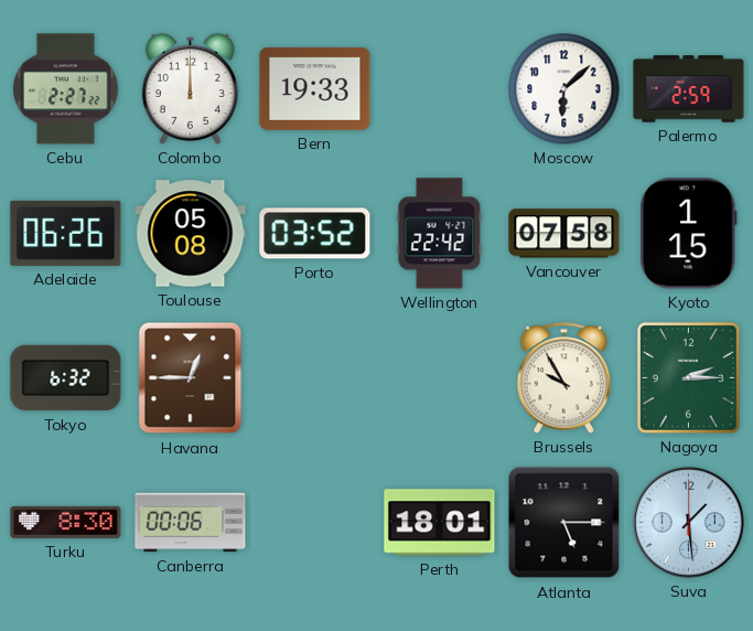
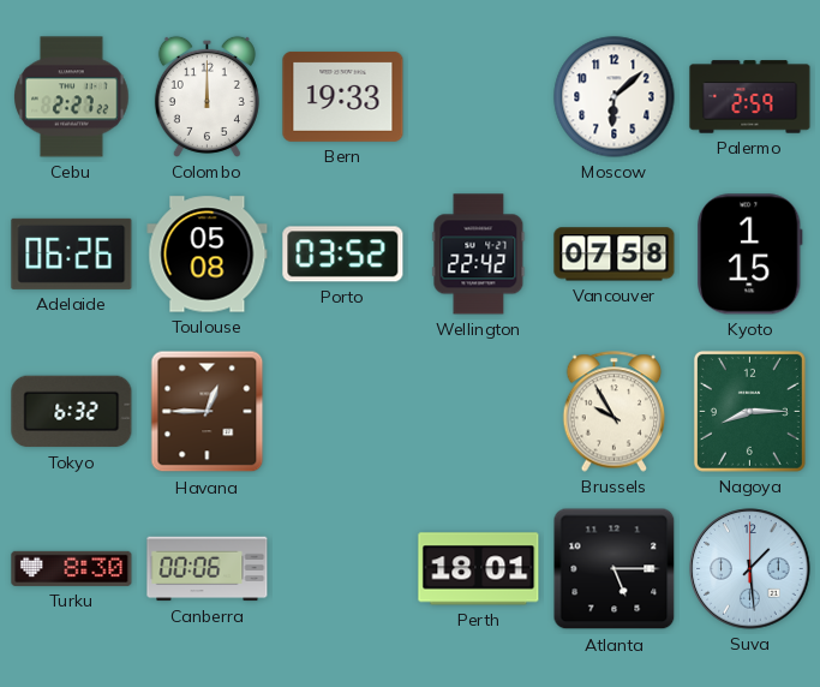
Nagoya: 2:15 -> 8:15
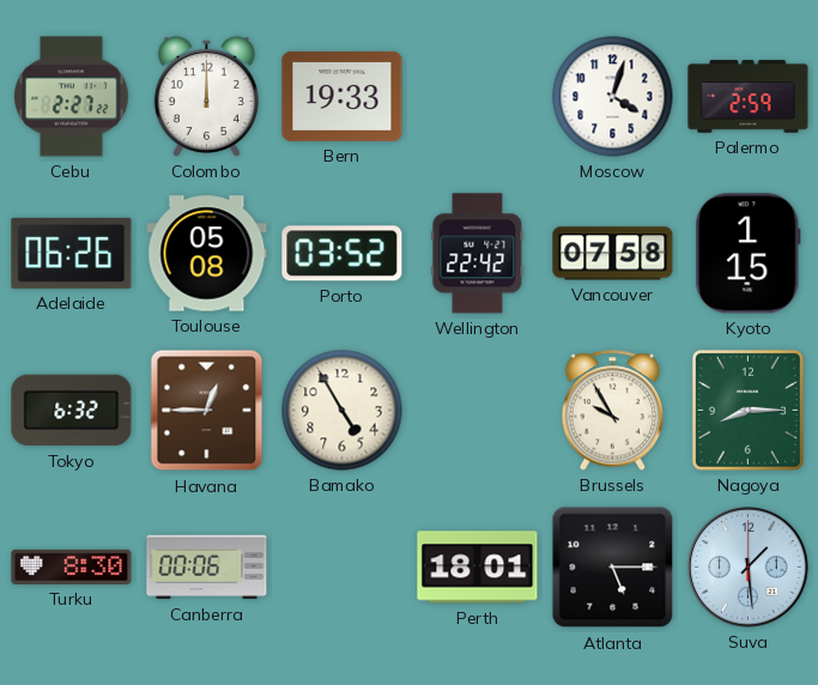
Moscow: 6:08 -> 4:03
Bamako: none -> 4:55
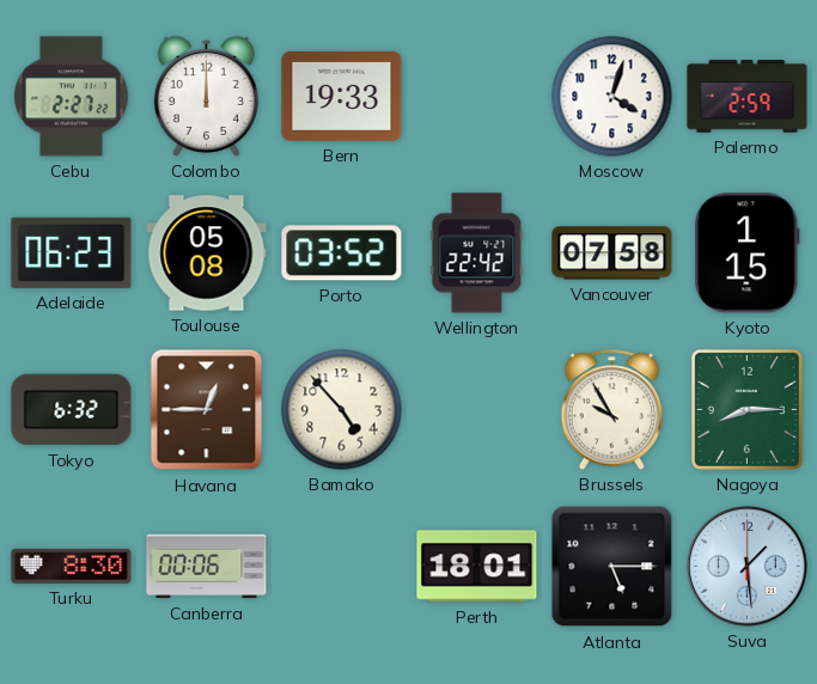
Adelaide: 06:26 -> 06:23
Bamako: 4:55 -> 4:53
